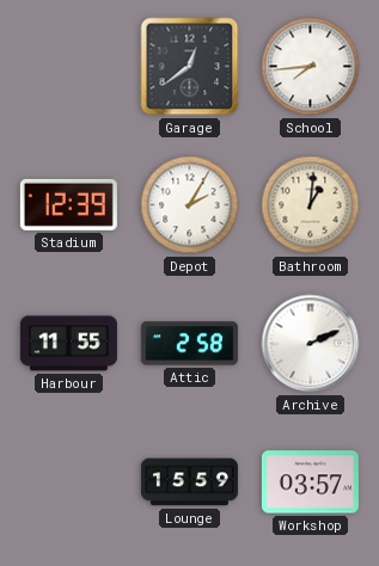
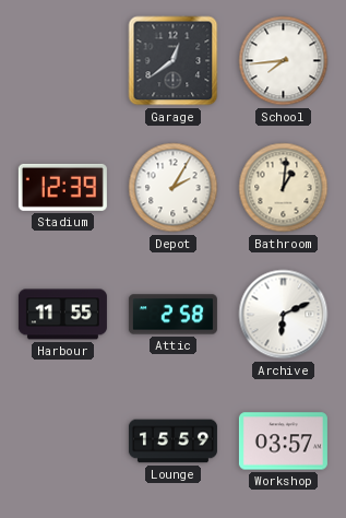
Archive: 2:11 -> 6:11
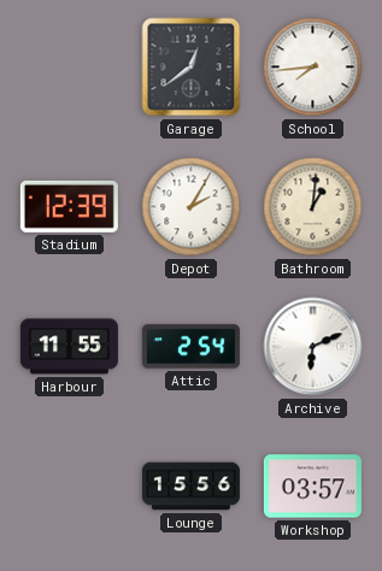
Attic: 2:58 -> 2:54
Lounge: 15:59 -> 15:56
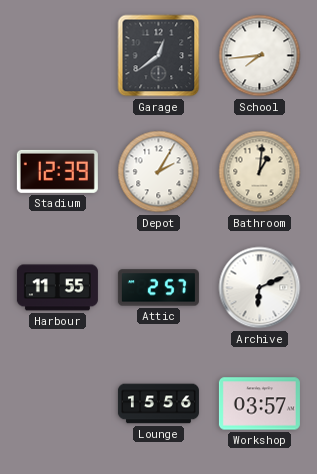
Attic: 2:54 -> 2:57
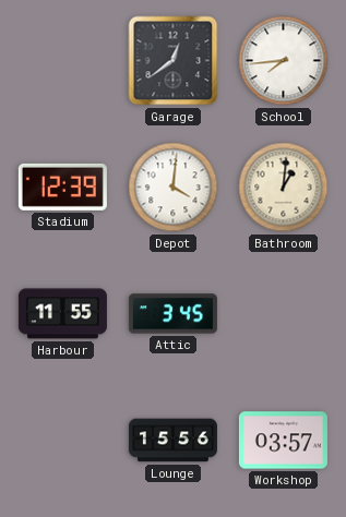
Depot: 2:05 -> 4:01
Attic: 2:57 -> 3:45
Archive: 6:11 -> none
